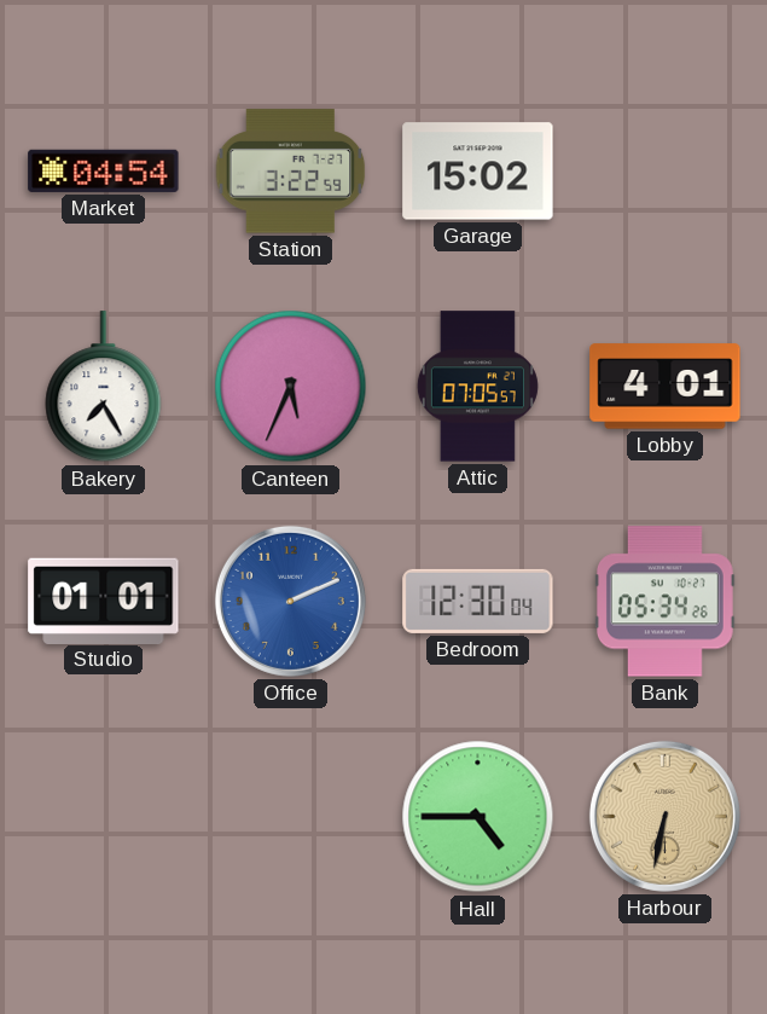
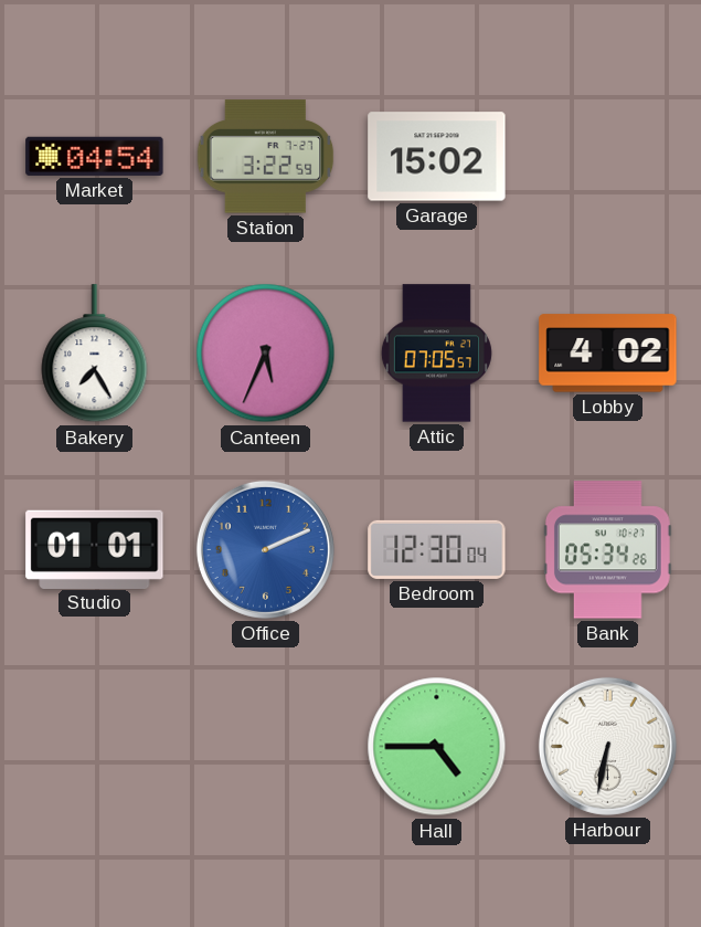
Lobby: 4:01 -> 4:02
Harbour dial: champagne -> white
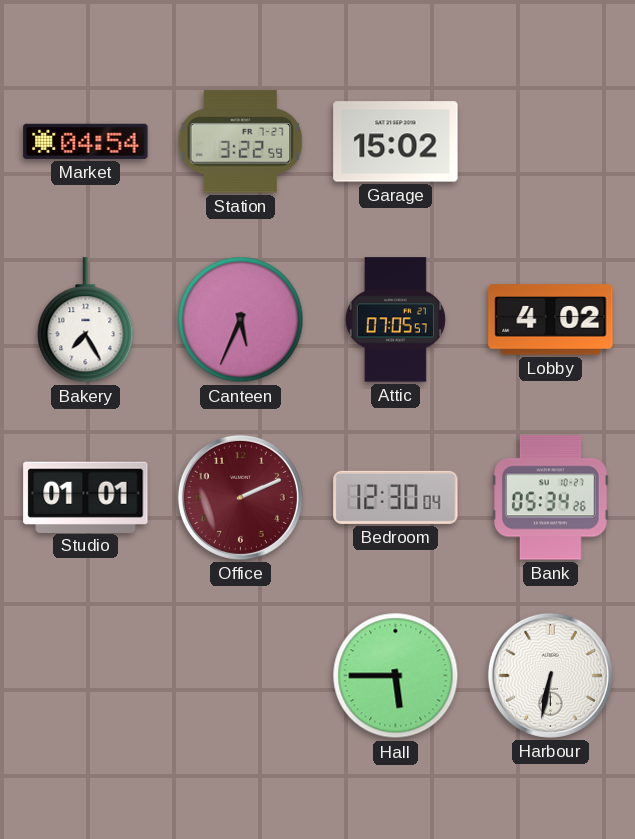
Office dial: blue -> burgundy
Hall: 4:45 -> 5:45
